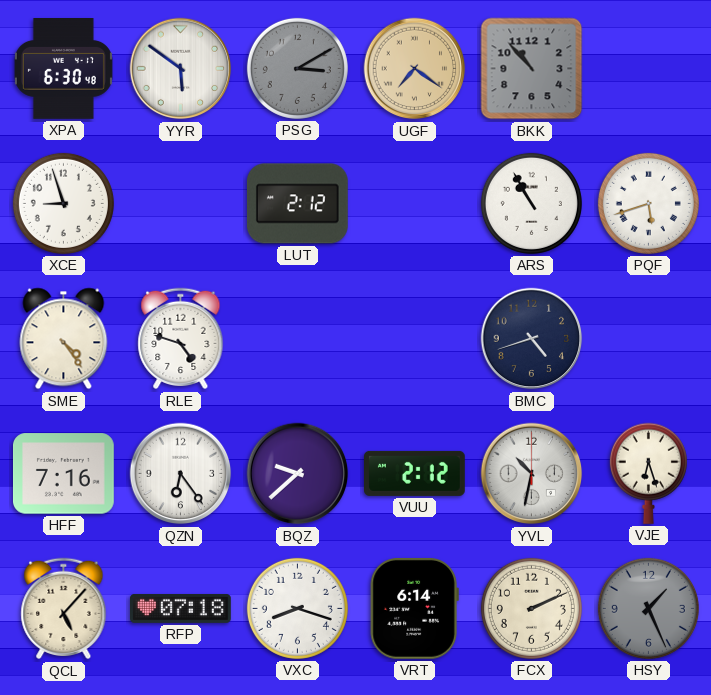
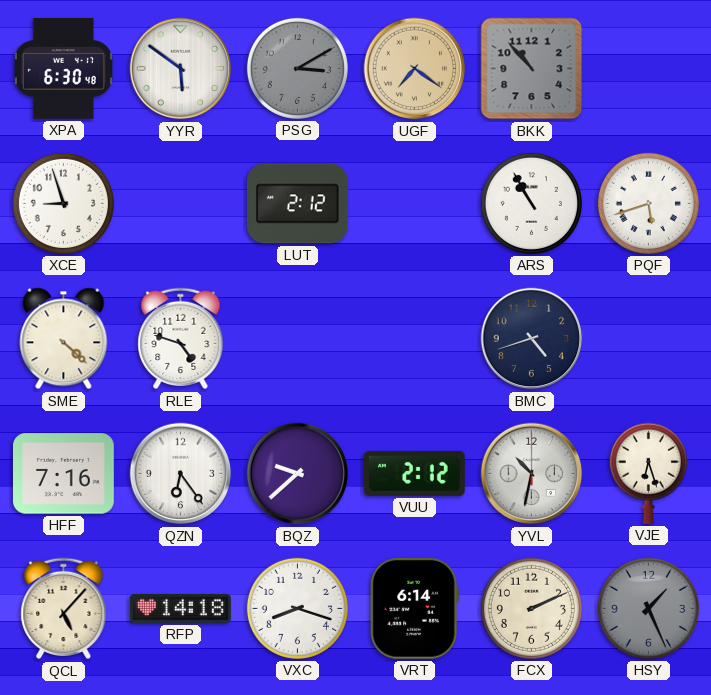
SME: 4:24 -> 4:22
RFP: 07:18 -> 14:18
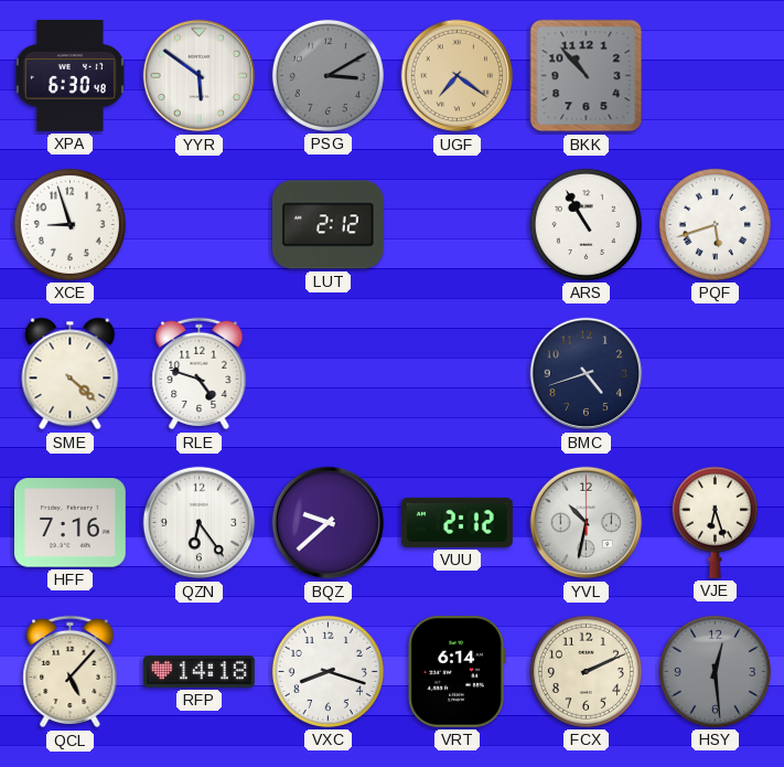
HSY: 1:26 -> 12:29
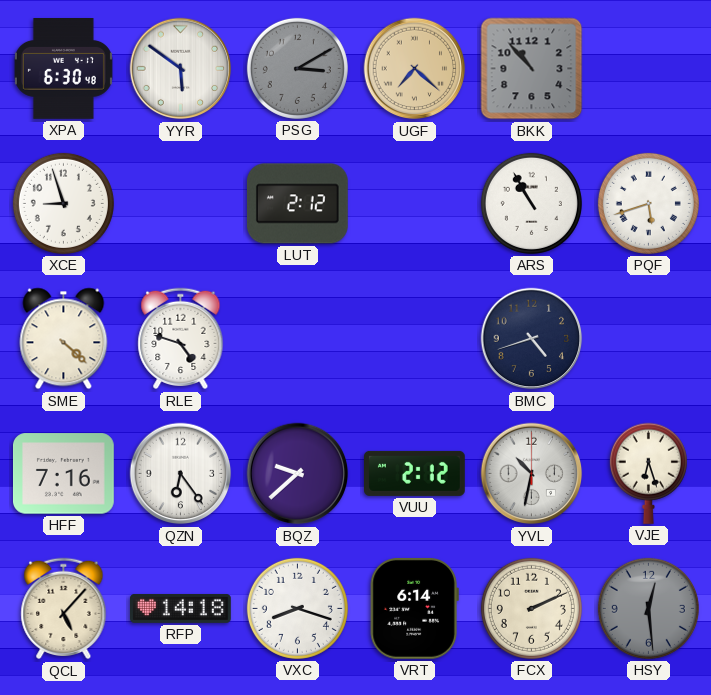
UGF: 7:21 -> 7:22
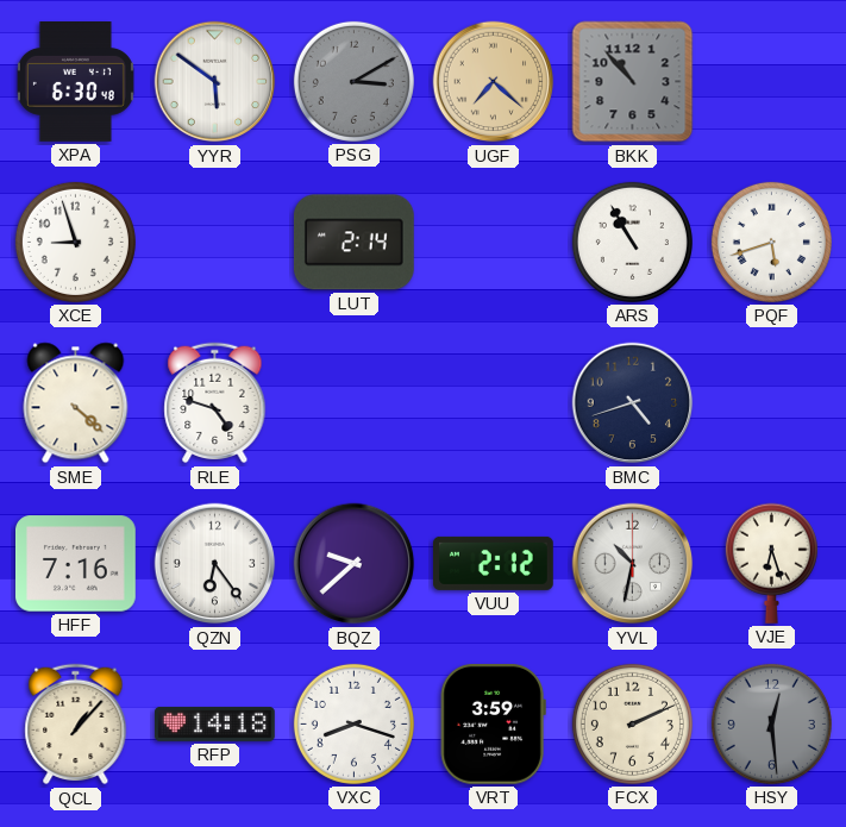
LUT: 2:12 -> 2:14
QCL: 5:07 -> 1:07
VRT: 6:14 -> 3:59
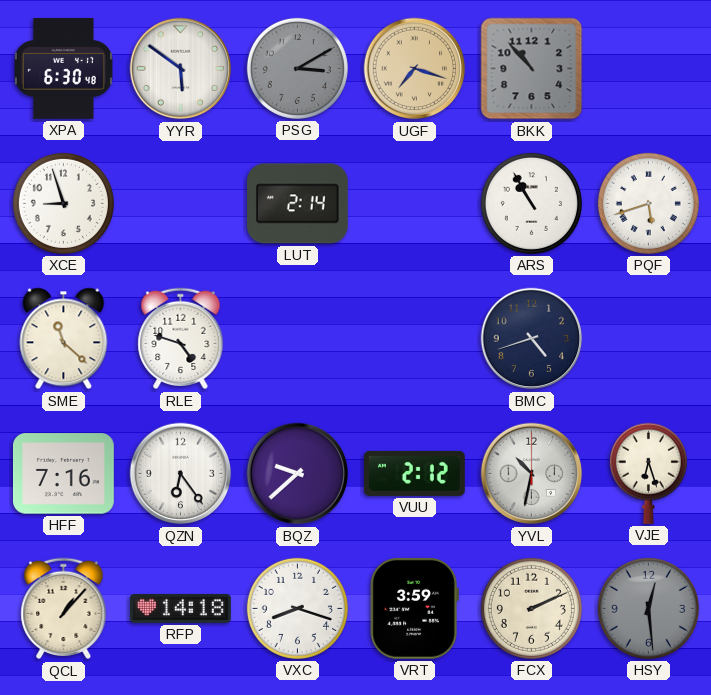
UGF: 7:22 -> 7:18
SME: 4:22 -> 11:22
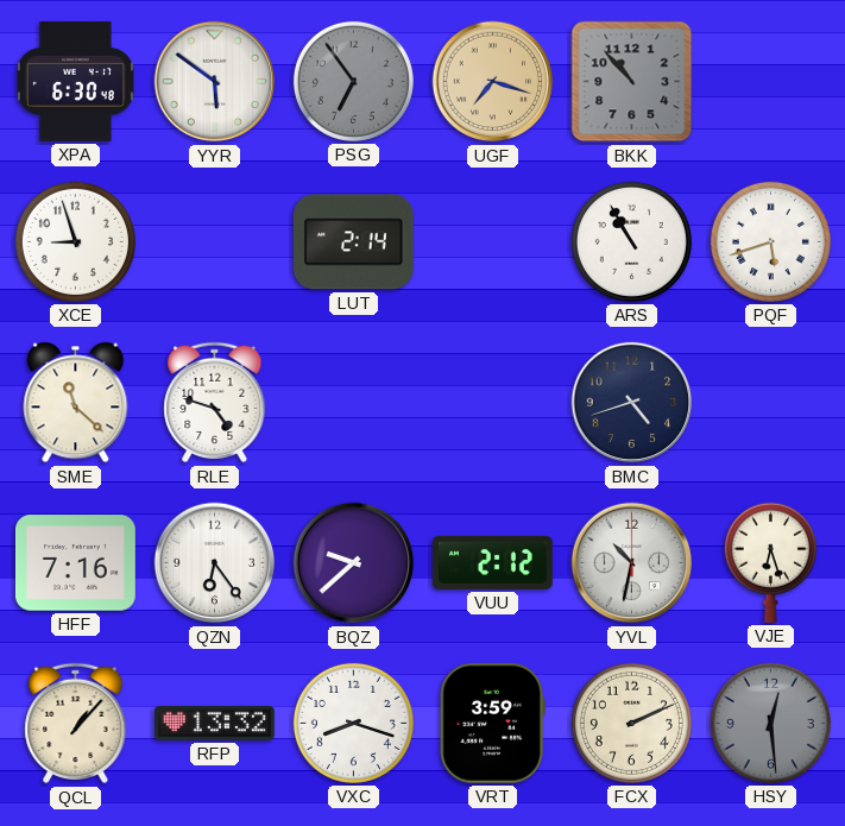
PSG: 3:10 -> 6:54
RFP: 14:18 -> 13:32
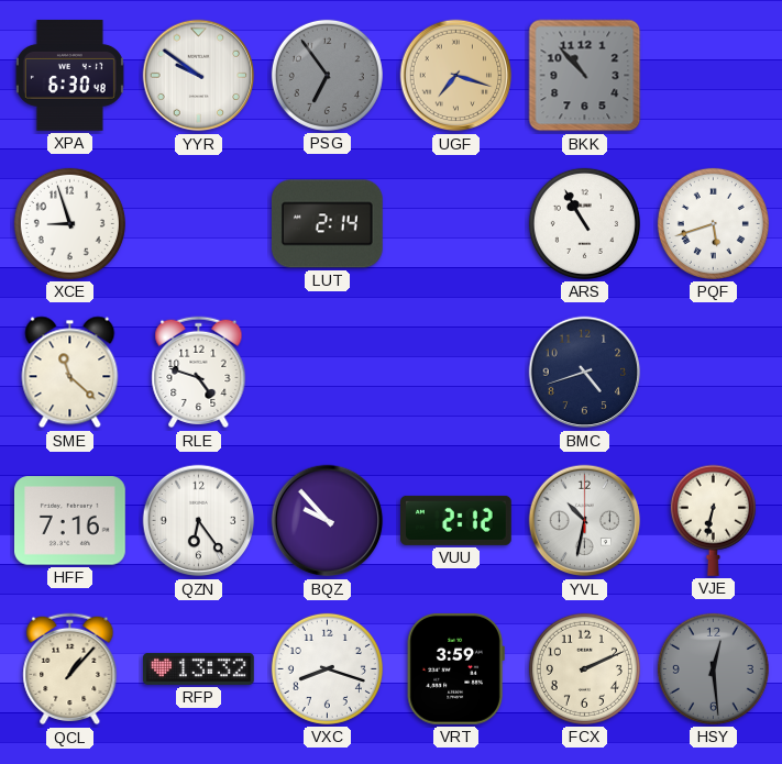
YYR: 5:51 -> 9:51
BQZ: 9:38 -> 9:53
VJE: 6:27 -> 6:32
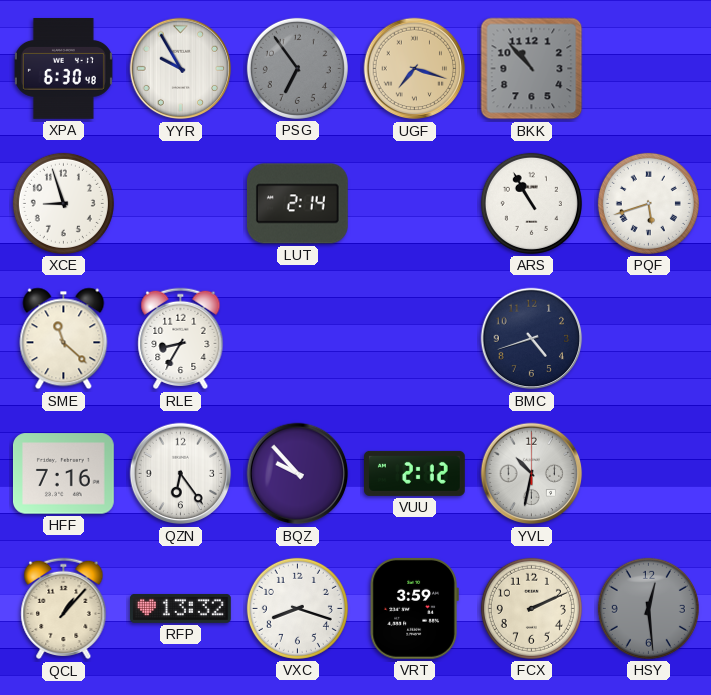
YYR: 9:51 -> 9:55
RLE: 4:48 -> 8:35
VJE: 6:32 -> none
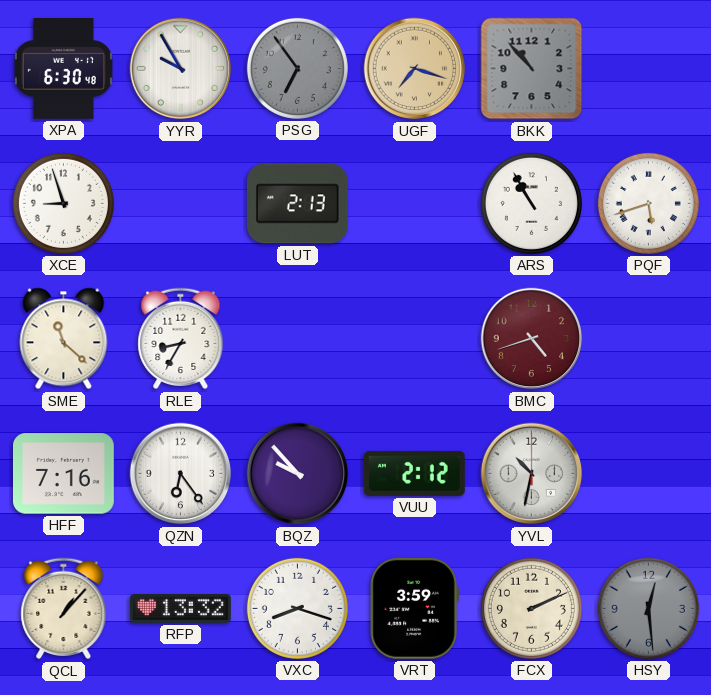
LUT: 2:14 -> 2:13
BMC dial: navy -> burgundy
